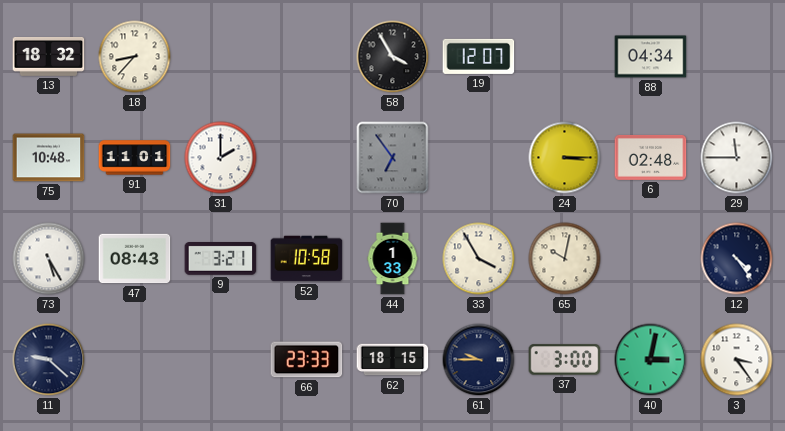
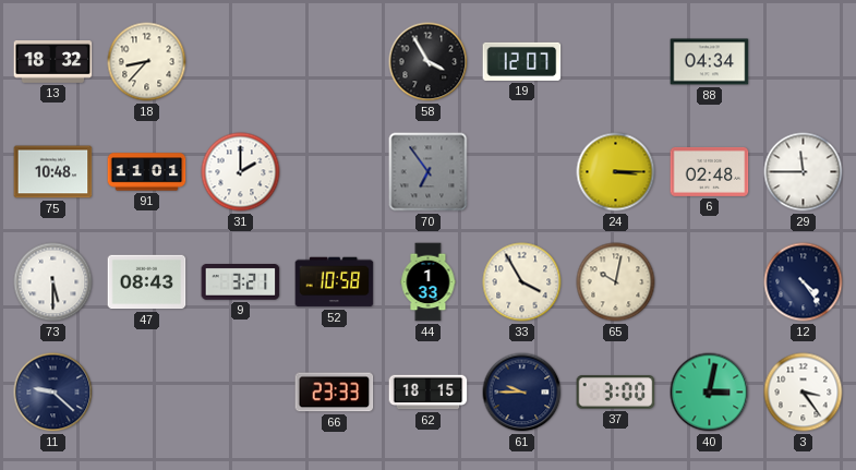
73: 5:25 -> 5:30
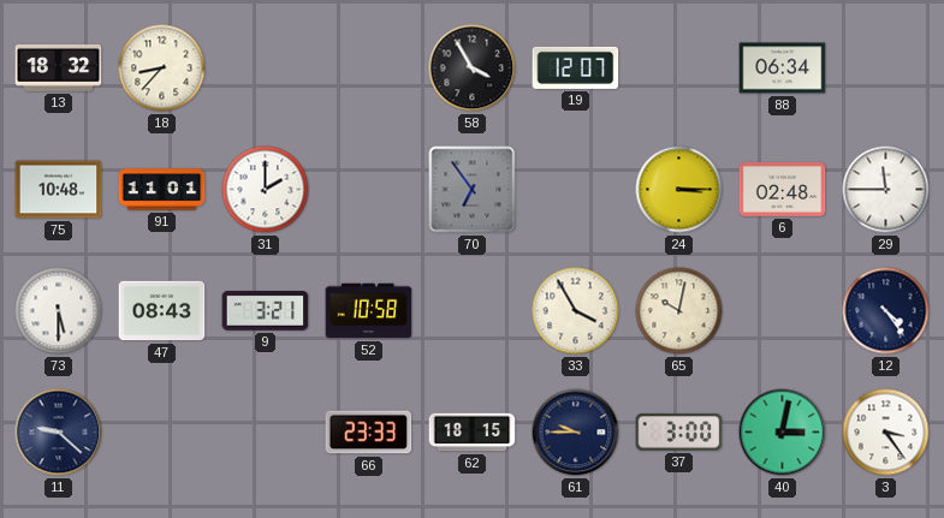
88: 04:34 -> 06:34
44: 1:33 -> none
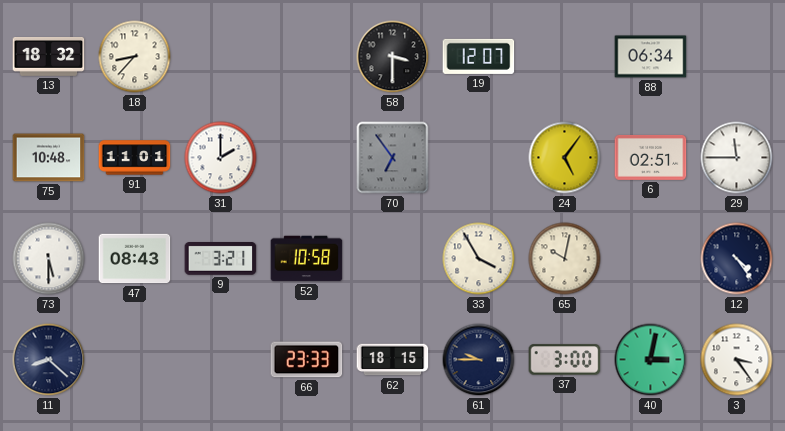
58: 3:55 -> 3:30
24: 3:15 -> 5:06
6: 02:48 -> 02:51
11: 9:22 -> 8:22
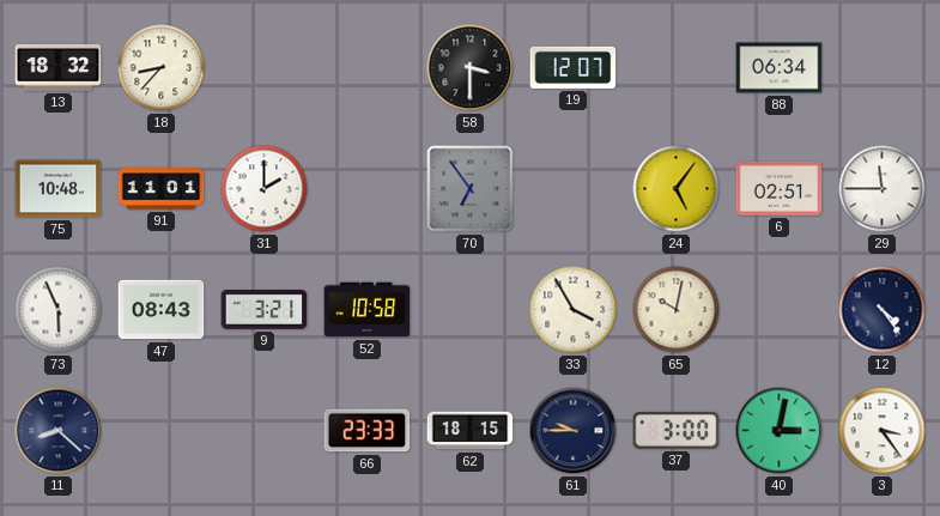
73: 5:30 -> 5:56
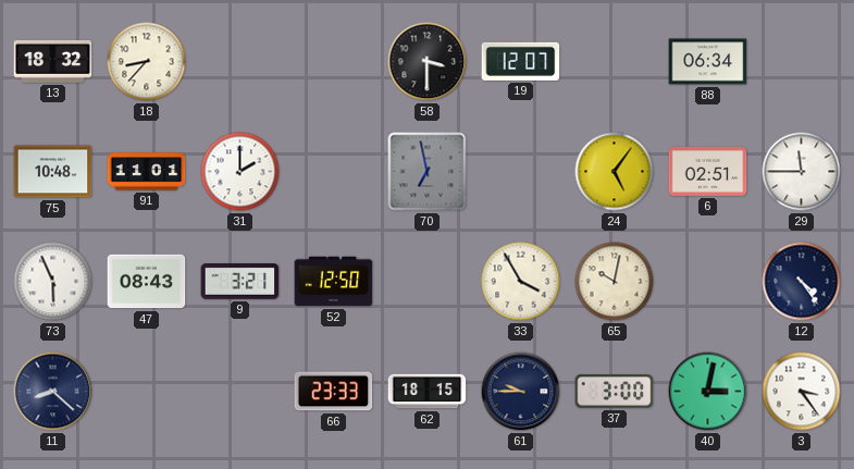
70: 6:54 -> 6:58
52: 10:58 -> 12:50
